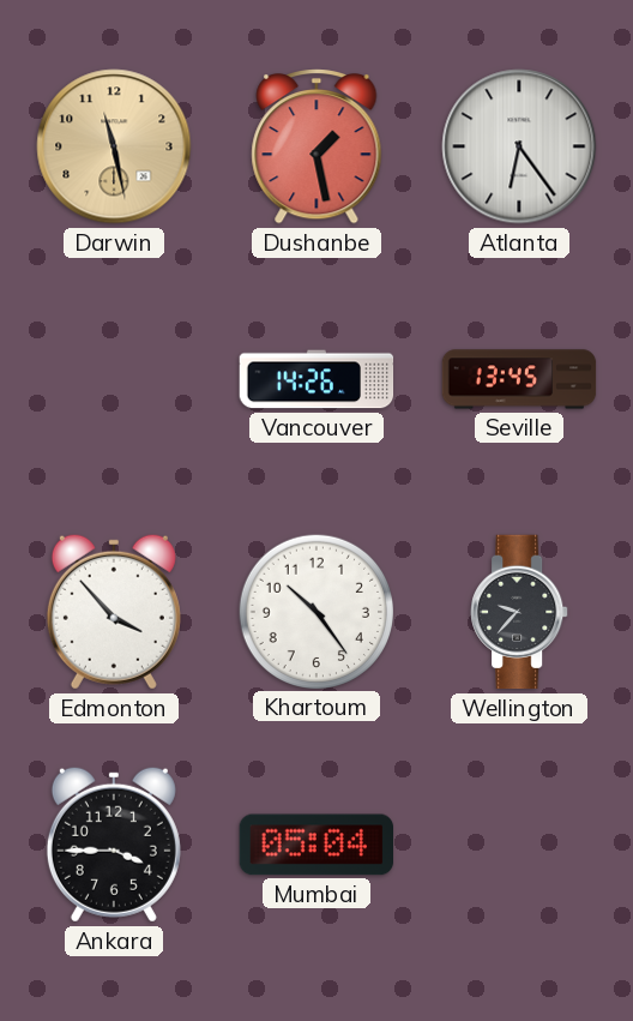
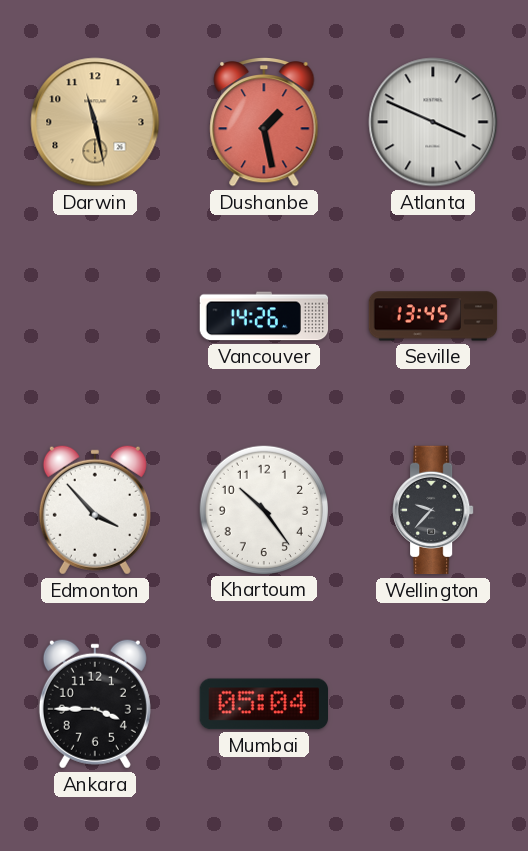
Atlanta: 6:24 -> 3:49
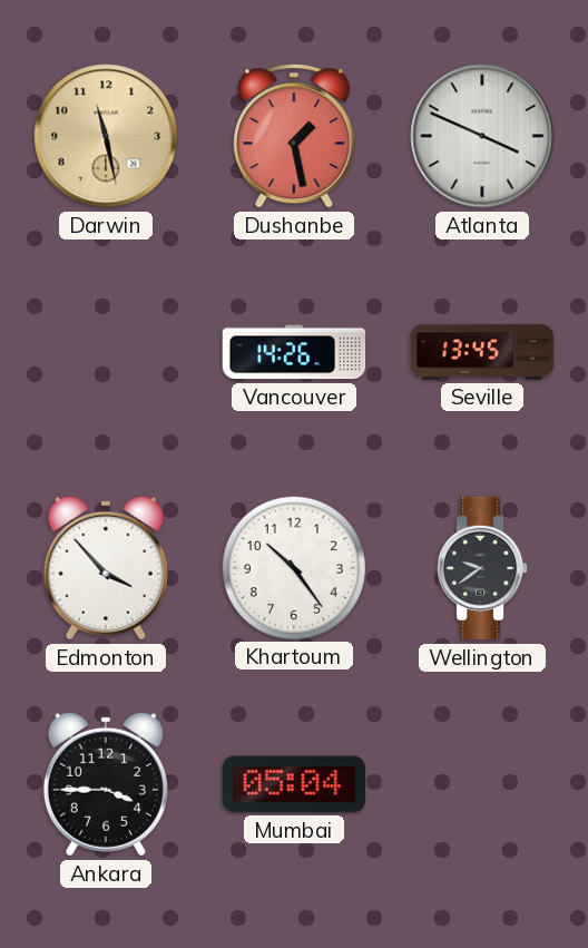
Wellington: 9:37 -> 9:39
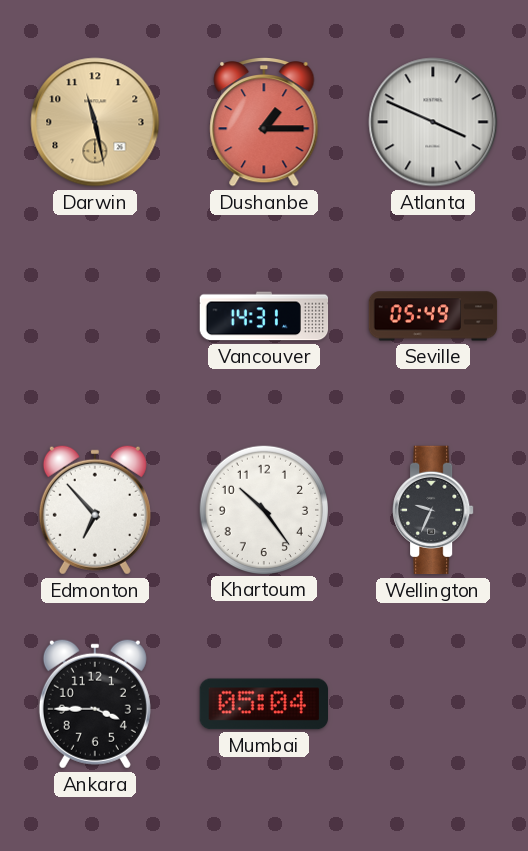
Dushanbe: 1:28 -> 1:15
Vancouver: 14:26 -> 14:31
Seville: 13:45 -> 05:49
Edmonton: 3:53 -> 6:53
Wellington: 9:39 -> 9:34
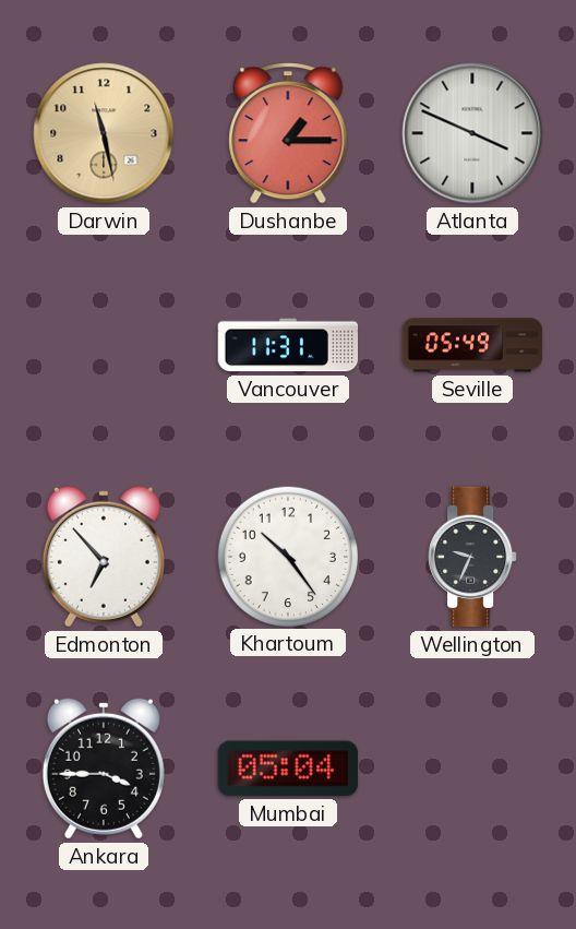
Vancouver: 14:31 -> 11:31
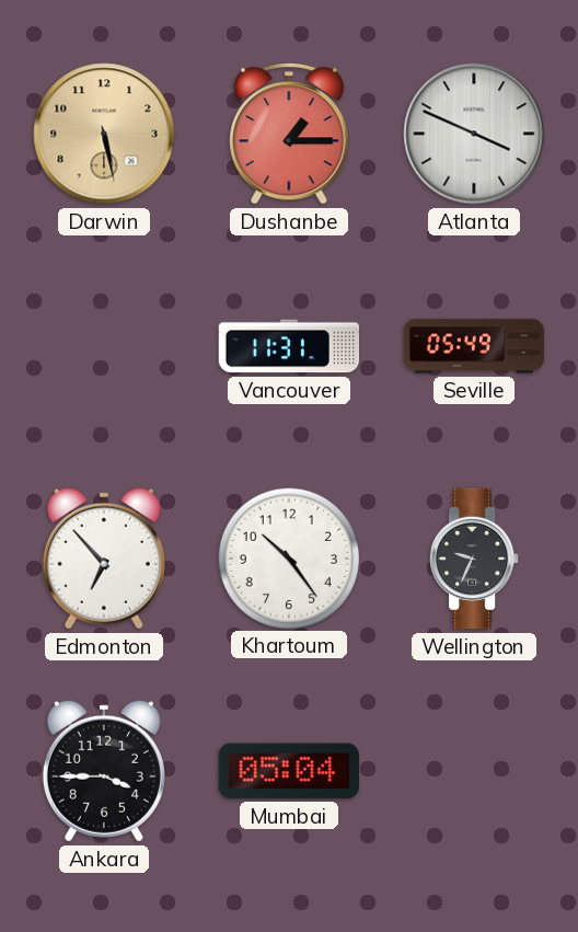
Darwin: 11:28 -> 5:28
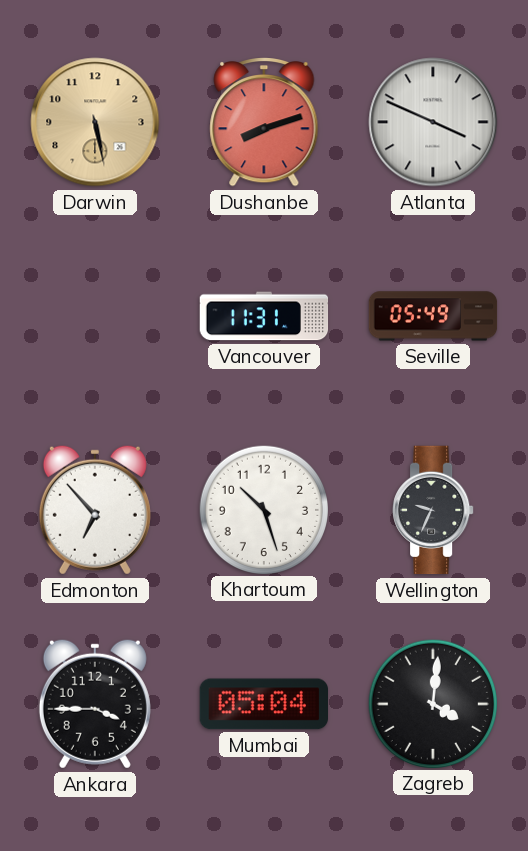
Dushanbe: 1:15 -> 8:12
Khartoum: 10:24 -> 10:27
Zagreb: none -> 4:01
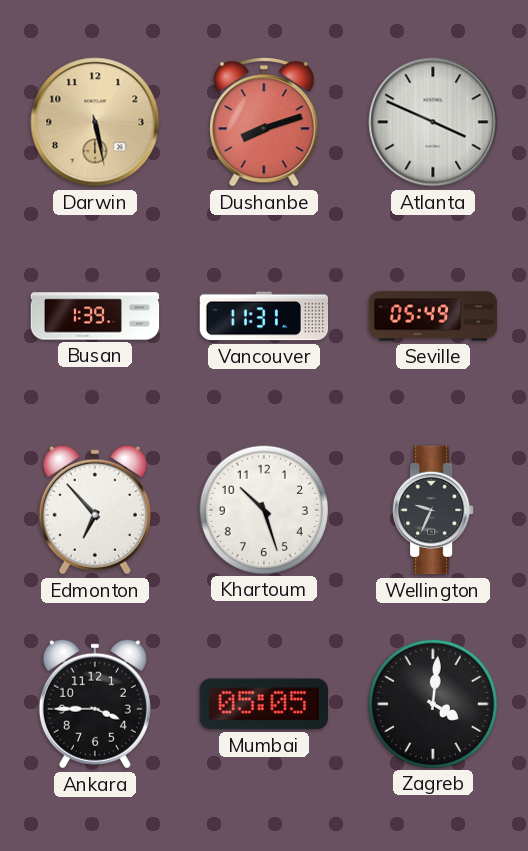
Busan: none -> 1:39
Mumbai: 05:04 -> 05:05
